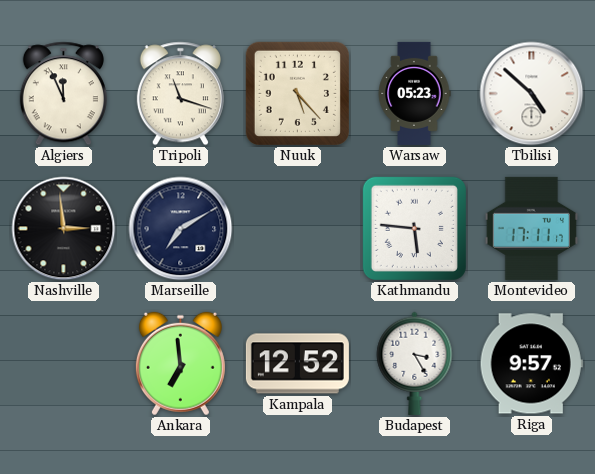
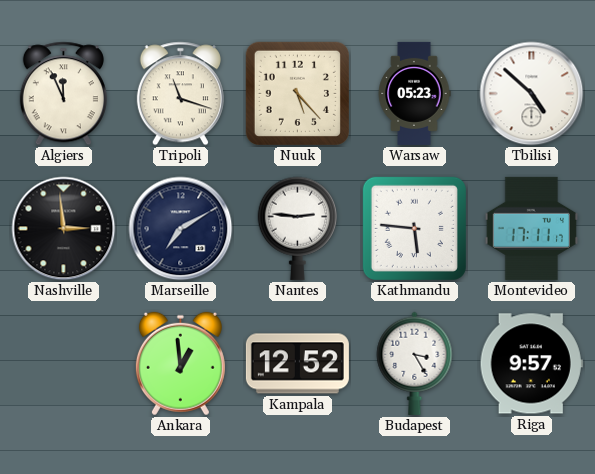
Nantes: none -> 2:46
Ankara: 6:59 -> 12:59
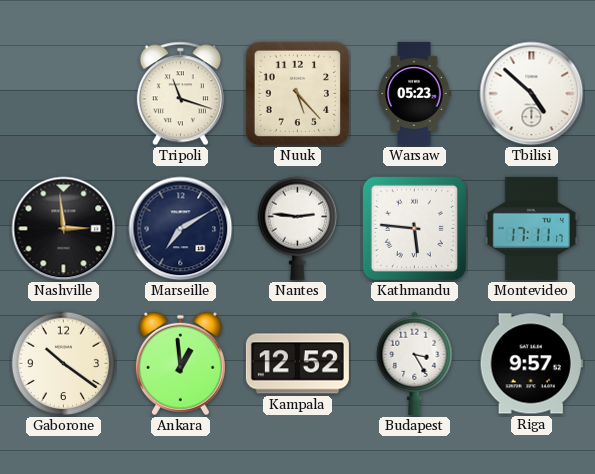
Algiers: 11:56 -> none
Gaborone: none -> 10:21
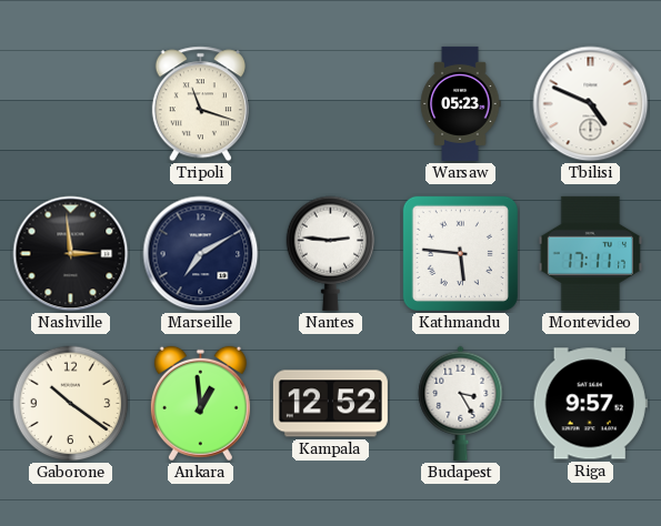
Nuuk: 5:23 -> none
Tbilisi: 4:52 -> 4:49
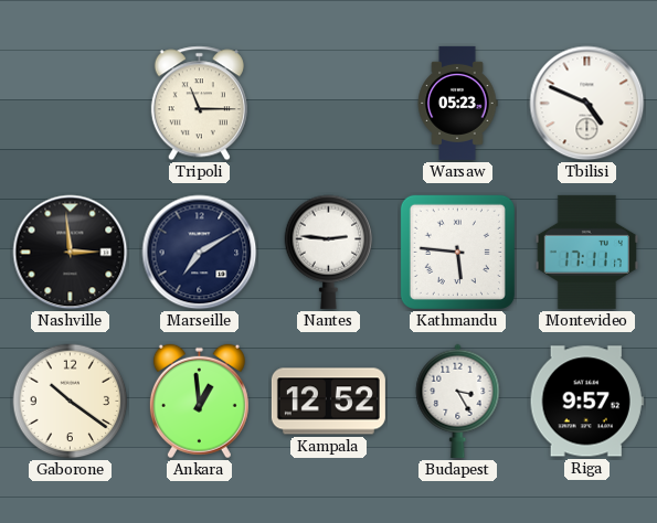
Tripoli: 11:18 -> 11:15
